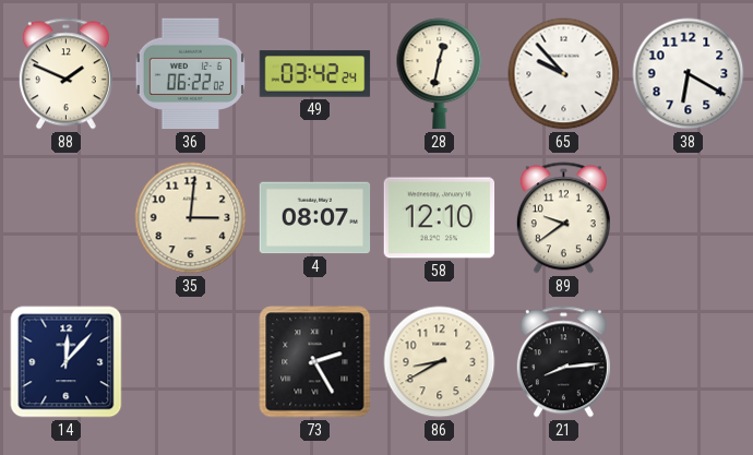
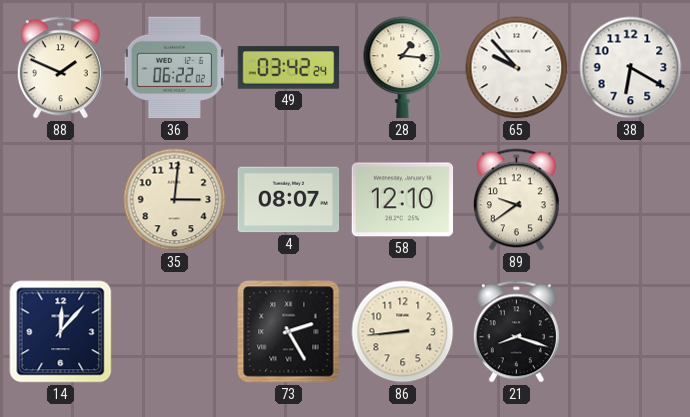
28: 12:32 -> 1:16
86: 8:40 -> 8:44
21: 8:14 -> 8:18
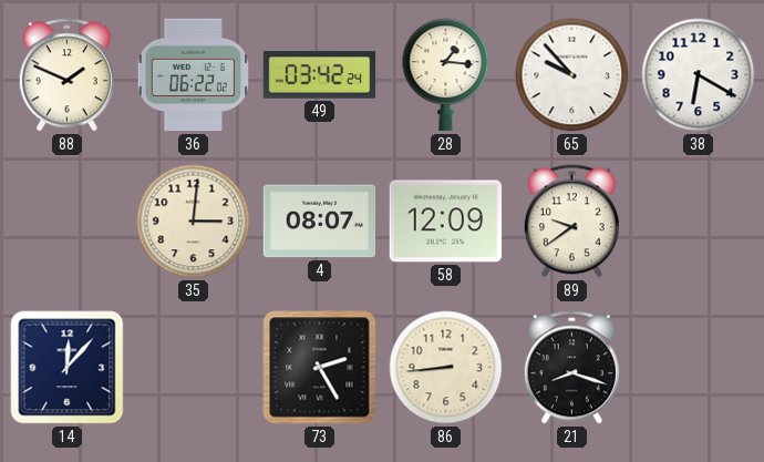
58: 12:10 -> 12:09
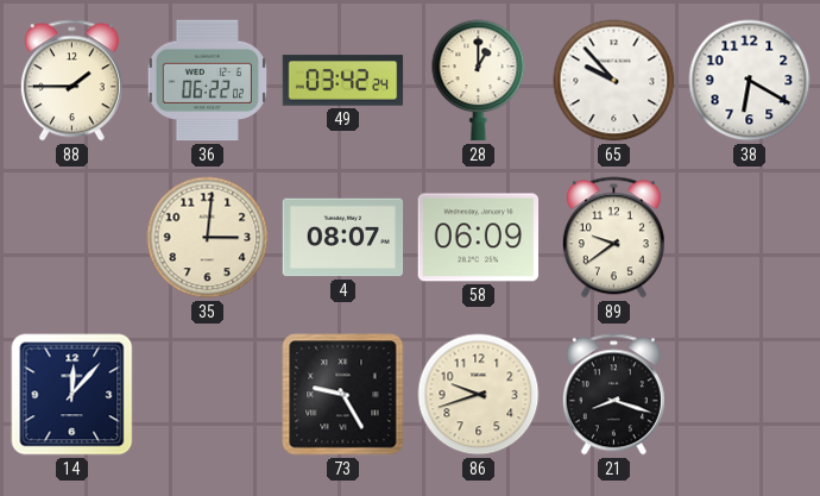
88: 1:49 -> 1:45
28: 1:16 -> 1:00
58: 12:09 -> 06:09
73: 2:25 -> 9:25
86: 8:44 -> 9:42
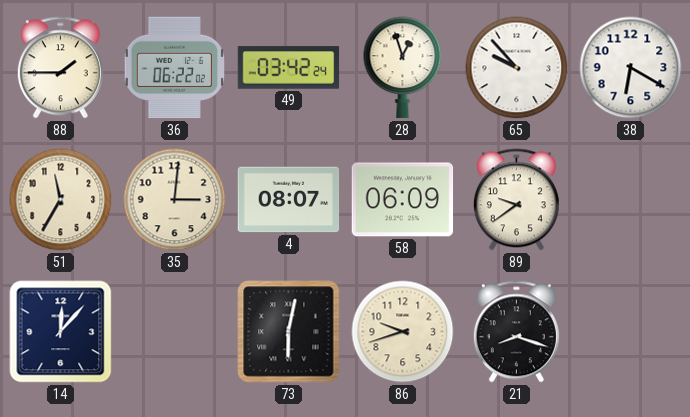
28: 1:00 -> 12:57
51: none -> 11:35
73: 9:25 -> 6:02
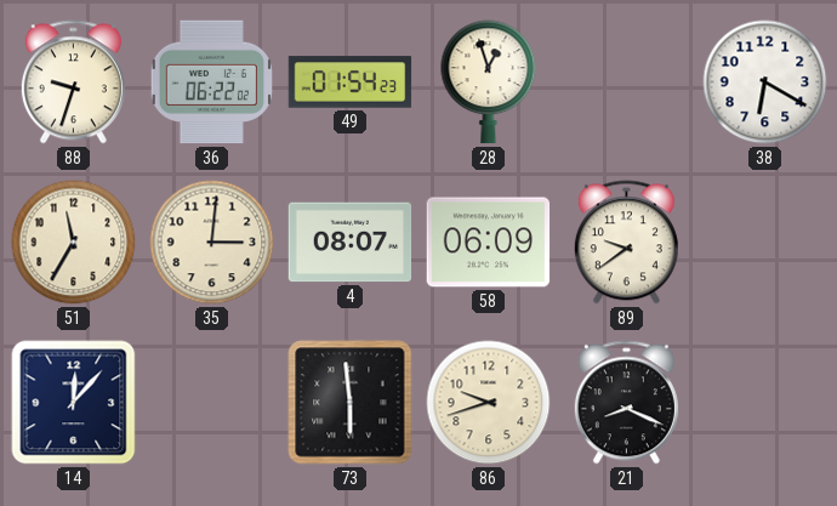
88: 1:45 -> 9:33
49: 03:42 -> 01:54
65: 9:53 -> none
73: 6:02 -> 5:59
21: 8:18 -> 8:19
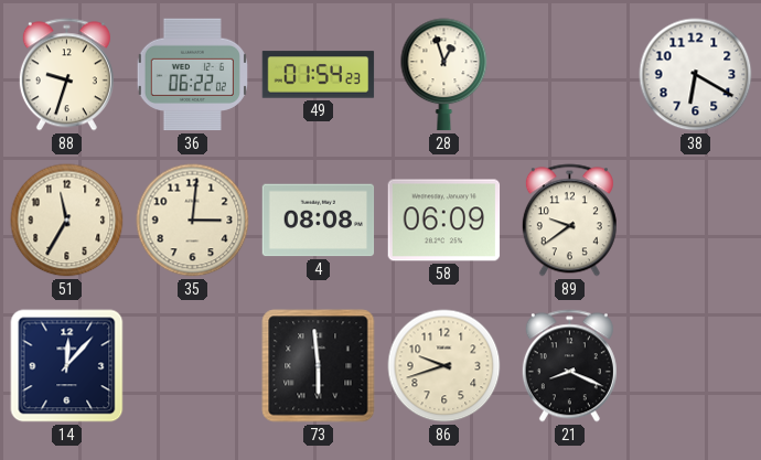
4: 08:07 -> 08:08
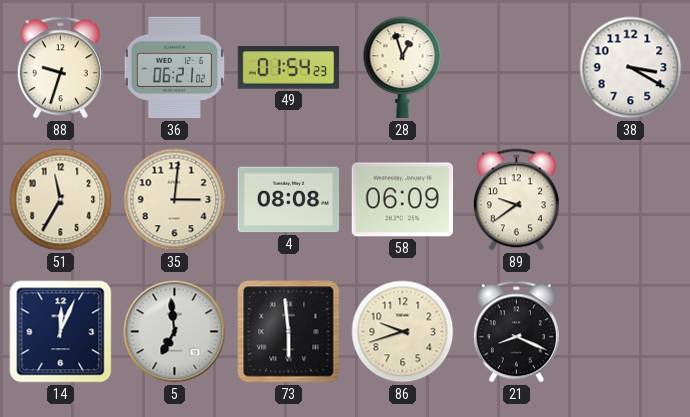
36: 06:22 -> 06:21
38: 6:20 -> 3:20
14: 12:07 -> 12:04
5: none -> 6:59
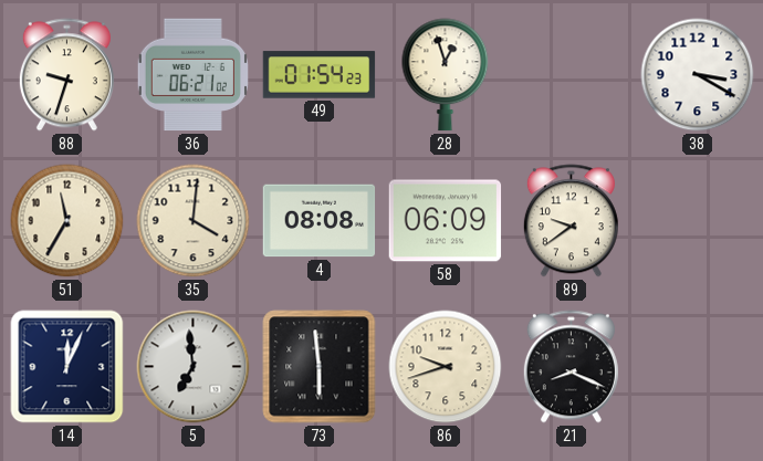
35: 3:01 -> 4:01
